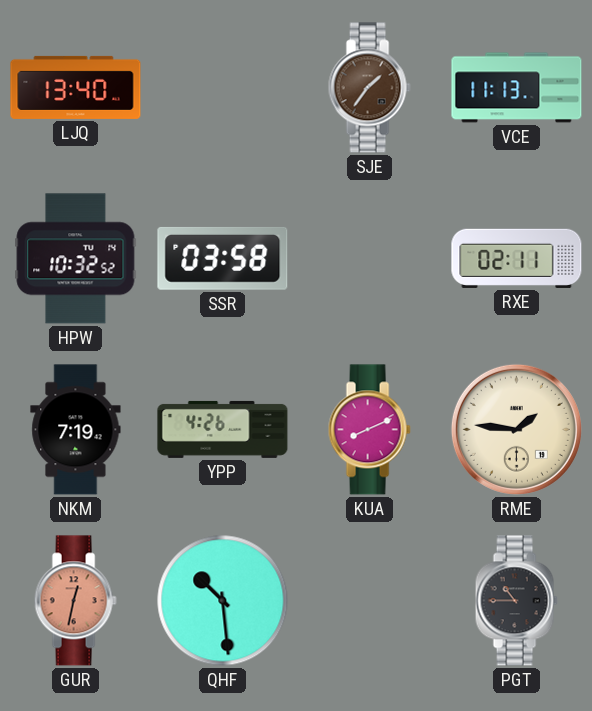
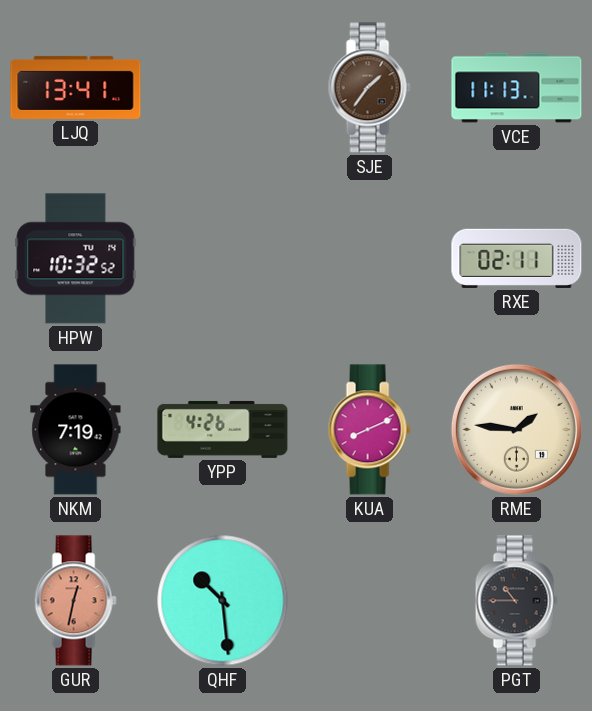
LJQ: 13:40 -> 13:41
SSR: 03:58 -> none
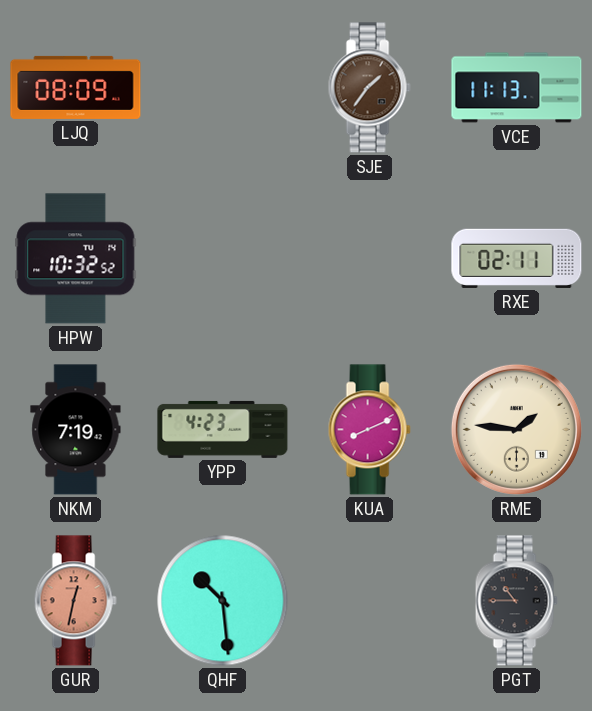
LJQ: 13:41 -> 08:09
YPP: 4:26 -> 4:23
